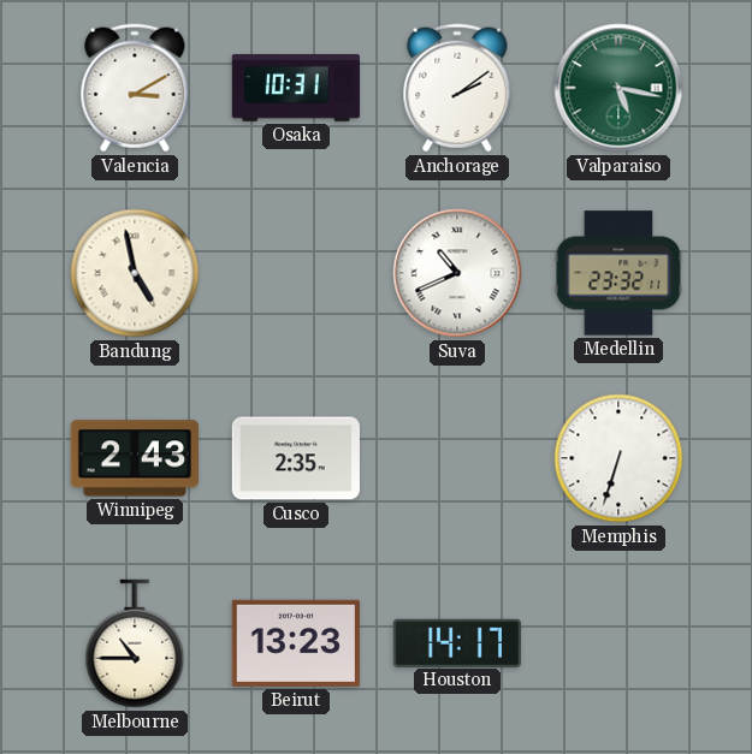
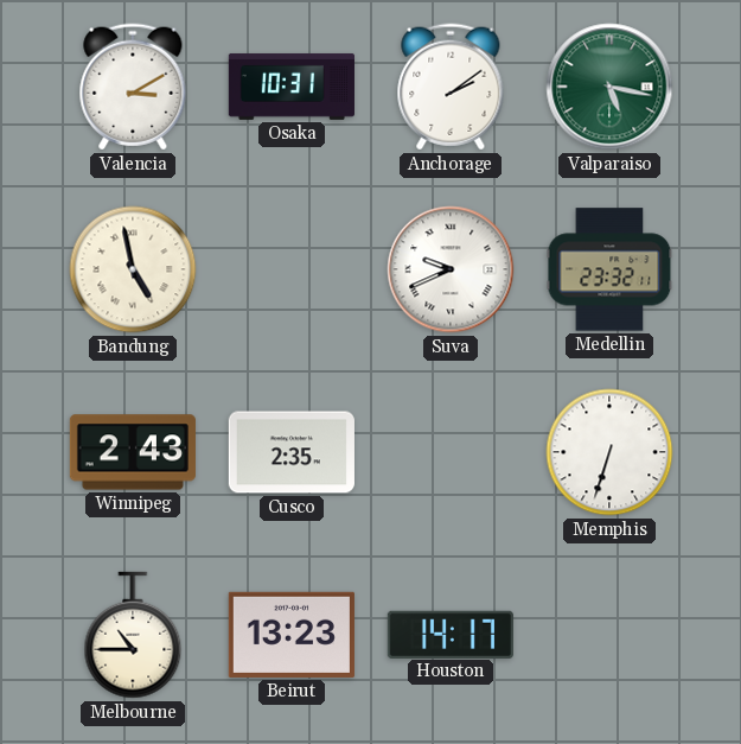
Suva: 10:41 -> 9:41
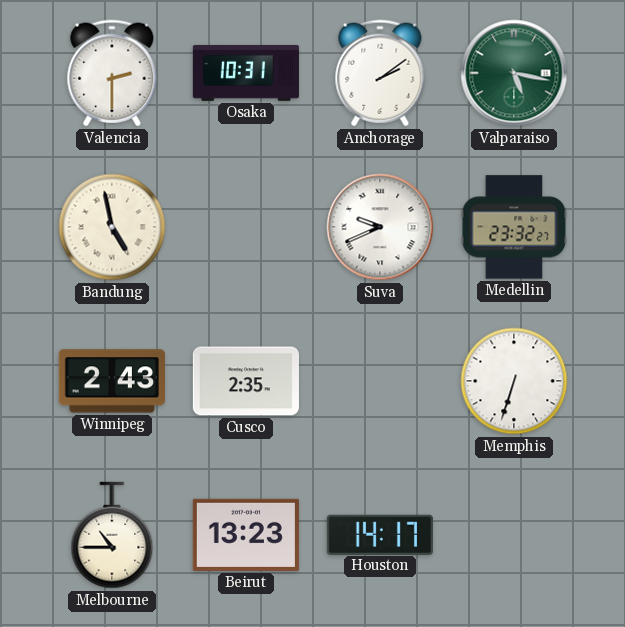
Valencia: 3:10 -> 2:30
Medellin: 23:32:11 -> 23:32:27
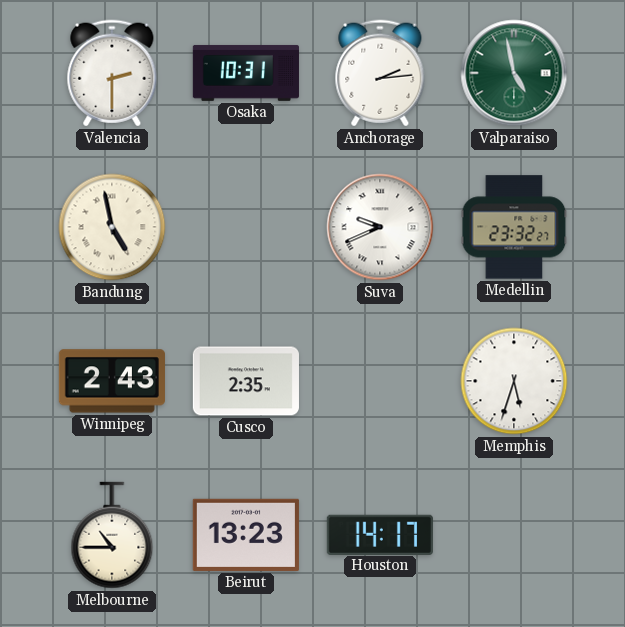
Anchorage: 2:09 -> 2:14
Valparaiso: 5:17 -> 4:58
Memphis: 6:33 -> 5:33
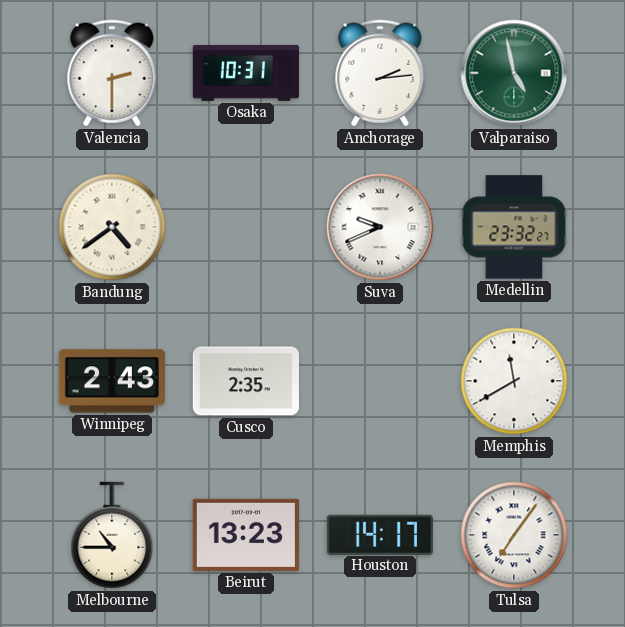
Bandung: 4:58 -> 4:39
Memphis: 5:33 -> 11:40
Tulsa: none -> 7:06
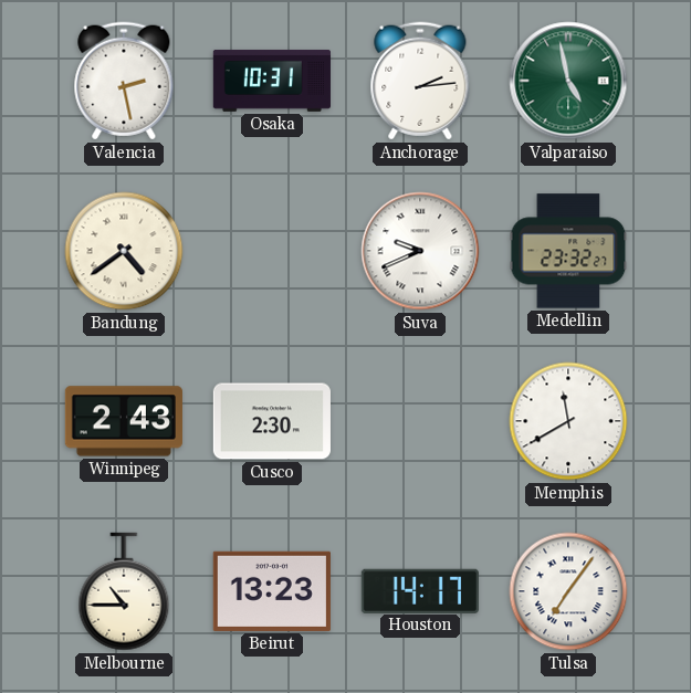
Valencia: 2:30 -> 2:28
Cusco: 2:35 -> 2:30
